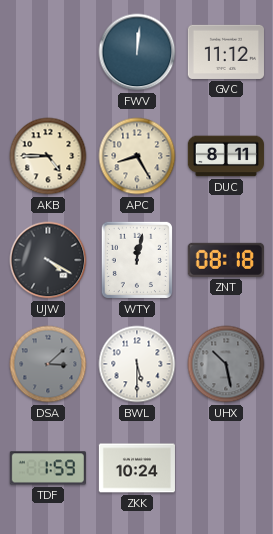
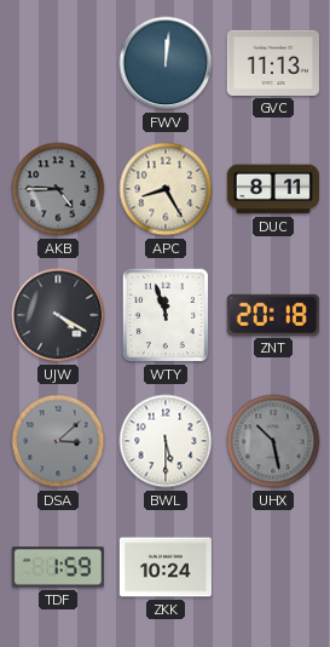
GVC: 11:12 -> 11:13
AKB dial: cream -> grey
WTY: 12:02 -> 11:57
ZNT: 08:18 -> 20:18
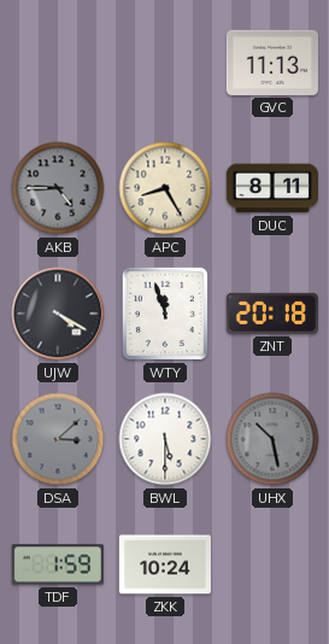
FWV: 12:01 -> none
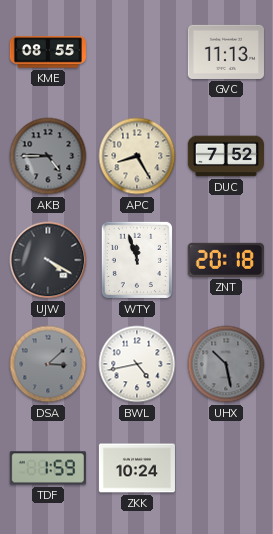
KME: none -> 08:55
DUC: 8:11 -> 7:52
BWL: 5:30 -> 4:43
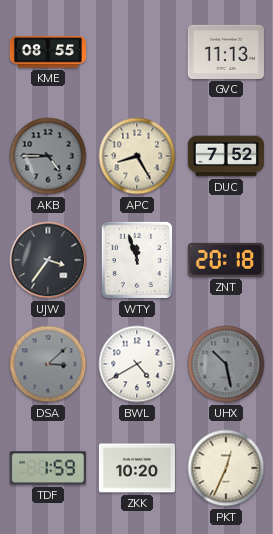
UJW: 4:20 -> 3:36
BWL: 4:43 -> 4:40
ZKK: 10:24 -> 10:20
PKT: none -> 12:34
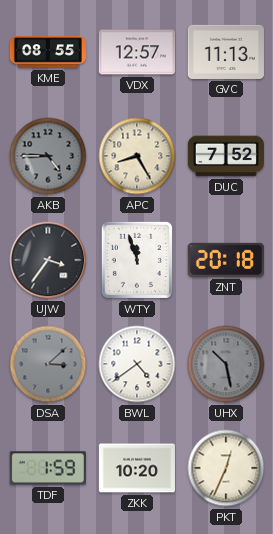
VDX: none -> 12:57
BWL: 4:40 -> 4:39
